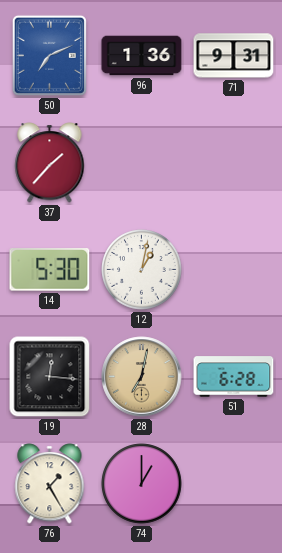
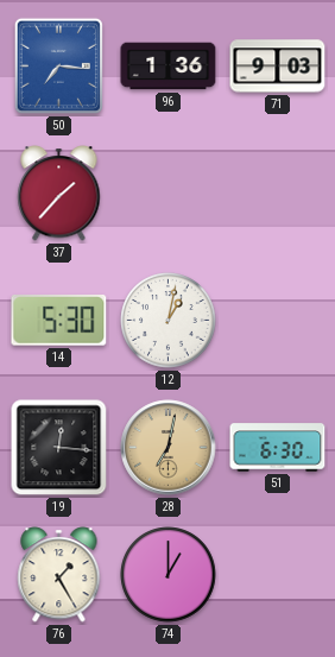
50: 7:11 -> 7:16
71: 9:31 -> 9:03
51: 6:28 -> 6:30
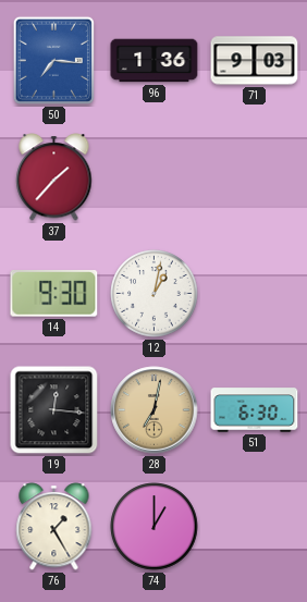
14: 5:30 -> 9:30
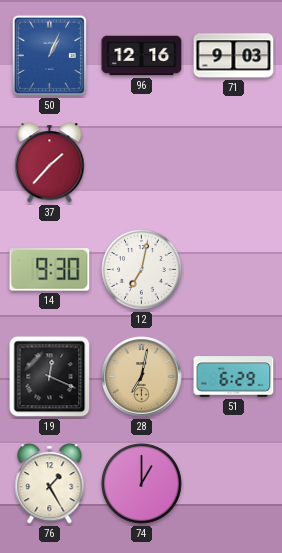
50: 7:16 -> 1:04
96: 1:36 -> 12:16
12: 1:02 -> 7:02
19: 12:16 -> 12:19
51: 6:30 -> 6:29
